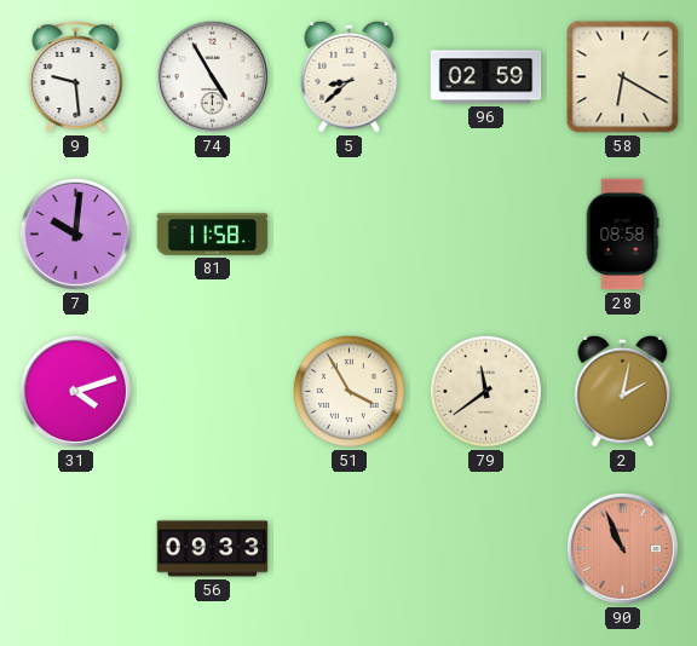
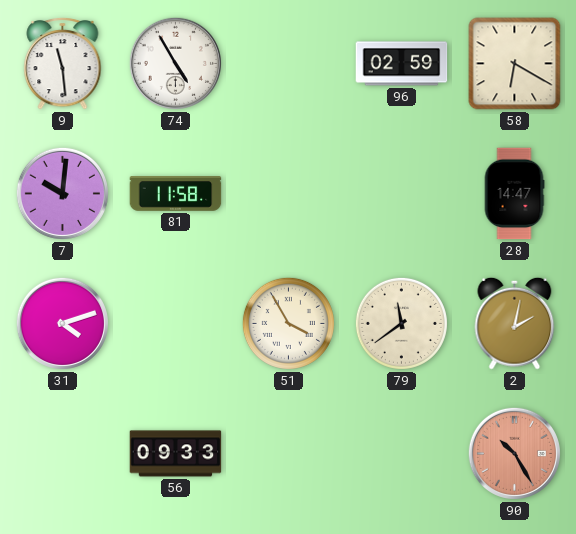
9: 9:29 -> 11:29
5: 8:38 -> none
28: 08:58 -> 14:47
90: 10:56 -> 10:25
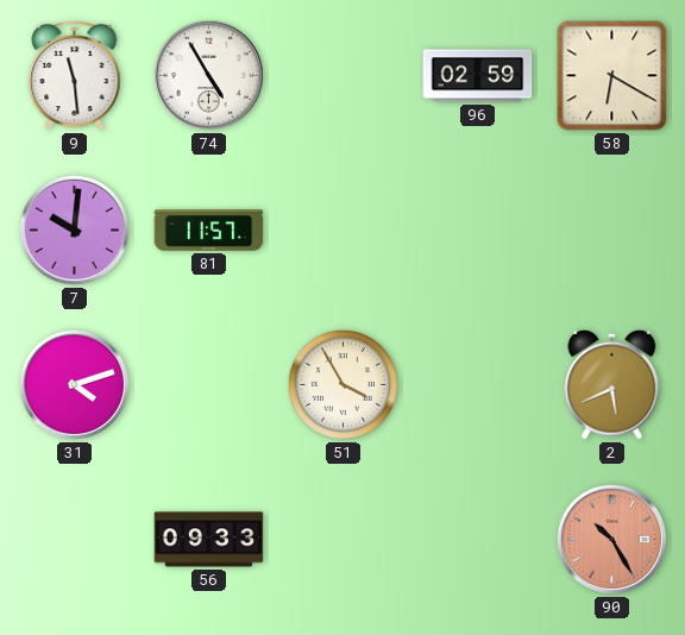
81: 11:58 -> 11:57
28: 14:47 -> none
79: 11:39 -> none
2: 2:02 -> 5:41
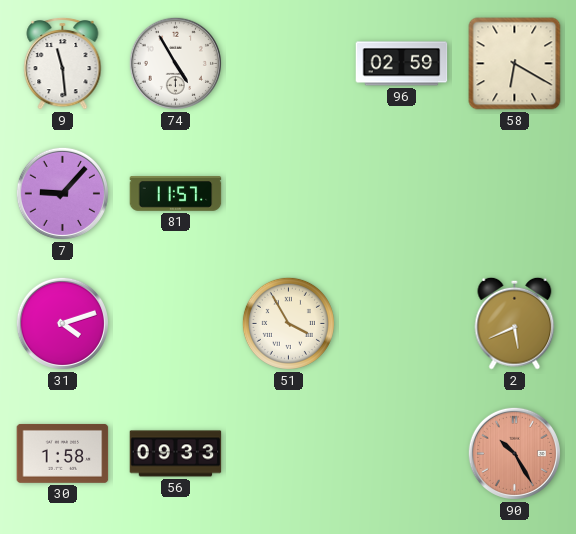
7: 10:01 -> 9:07
30: none -> 1:58
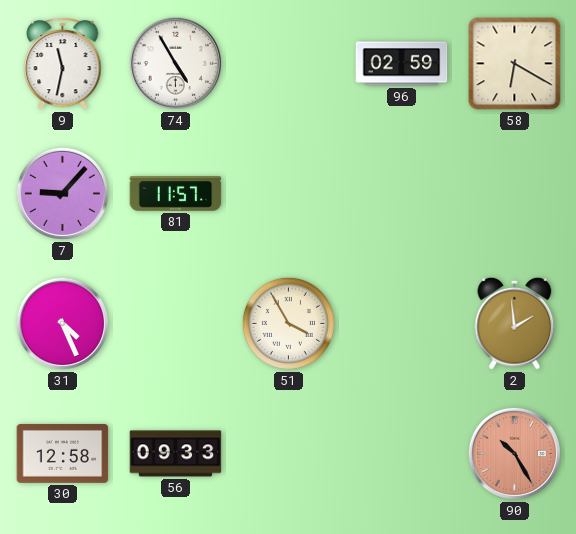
9: 11:29 -> 11:32
31: 4:12 -> 4:26
2: 5:41 -> 1:59
30: 1:58 -> 12:58
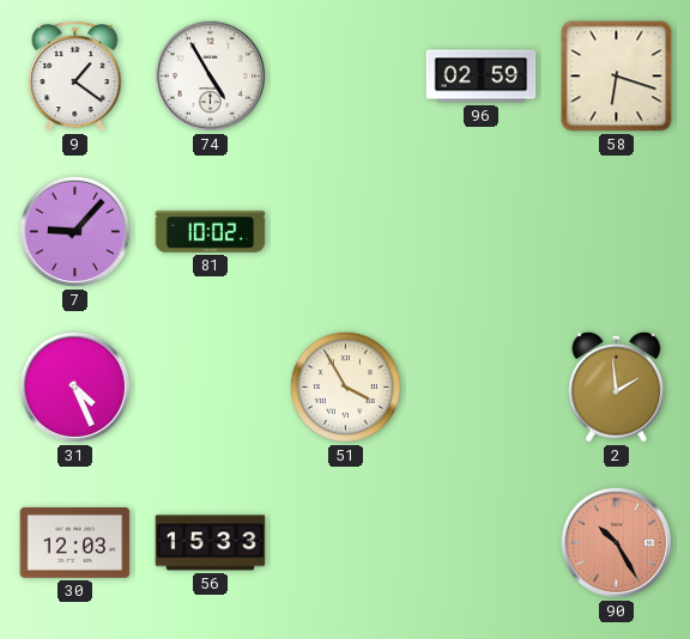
9: 11:32 -> 1:21
58: 6:20 -> 6:18
81: 11:57 -> 10:02
30: 12:58 -> 12:03
56: 09:33 -> 15:33
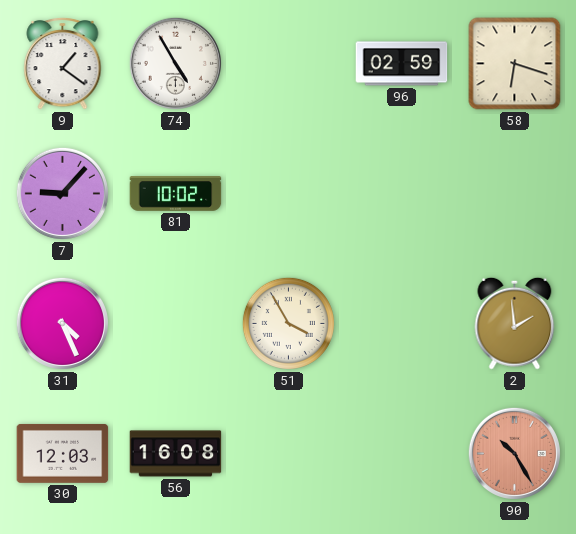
56: 15:33 -> 16:08
